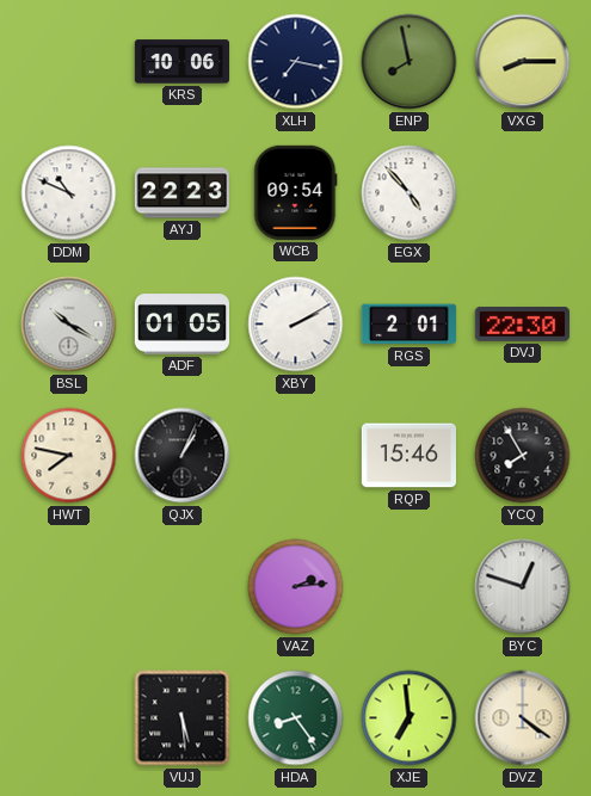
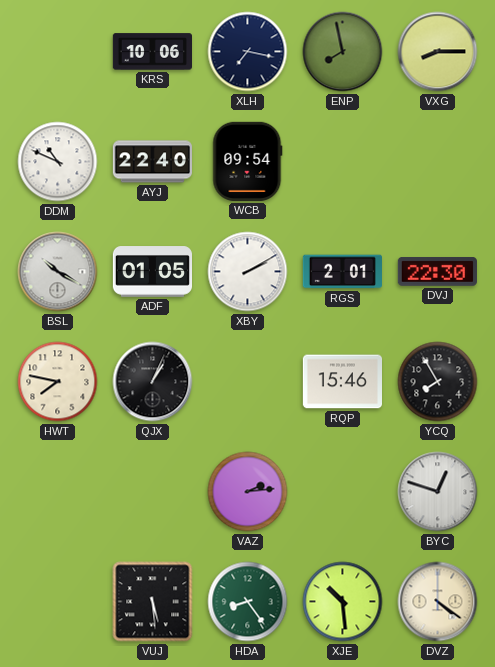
AYJ: 22:23 -> 22:40
EGX: 4:53 -> none
XJE: 6:59 -> 10:29
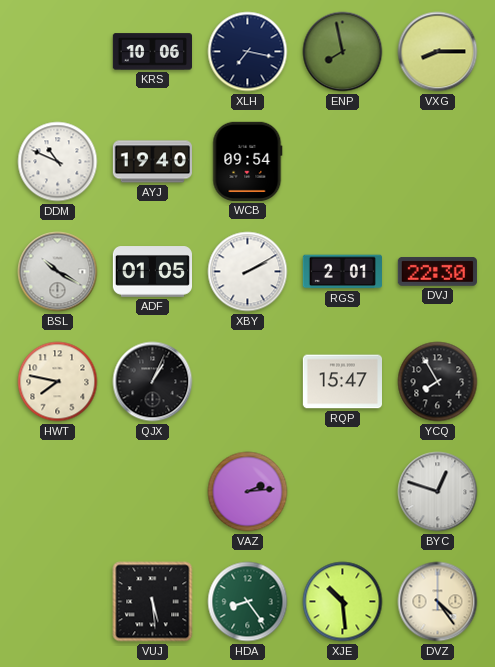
AYJ: 22:40 -> 19:40
RQP: 15:46 -> 15:47
DVZ: 4:21 -> 4:24
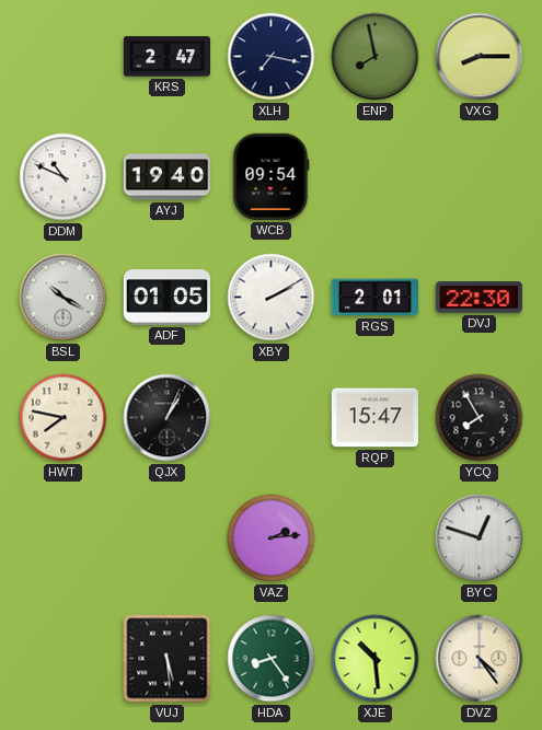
KRS: 10:06 -> 2:47
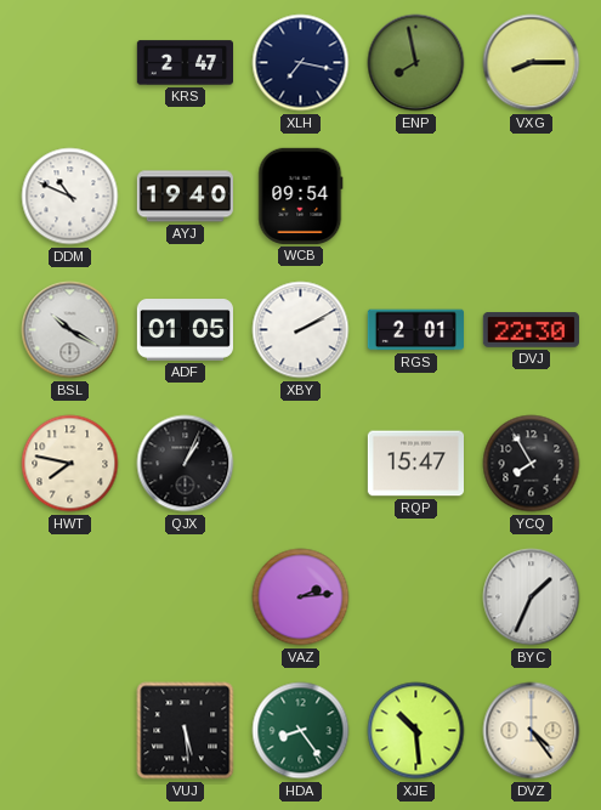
BYC: 12:48 -> 1:34
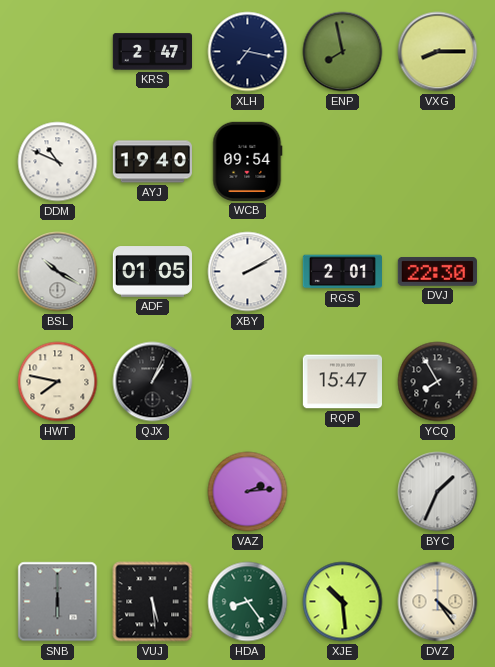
SNB: none -> 6:00
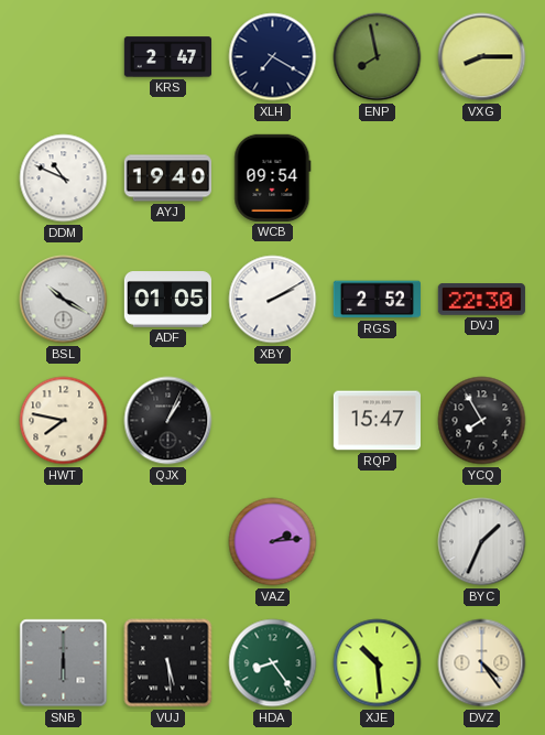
XLH: 7:17 -> 7:20
RGS: 2:01 -> 2:52
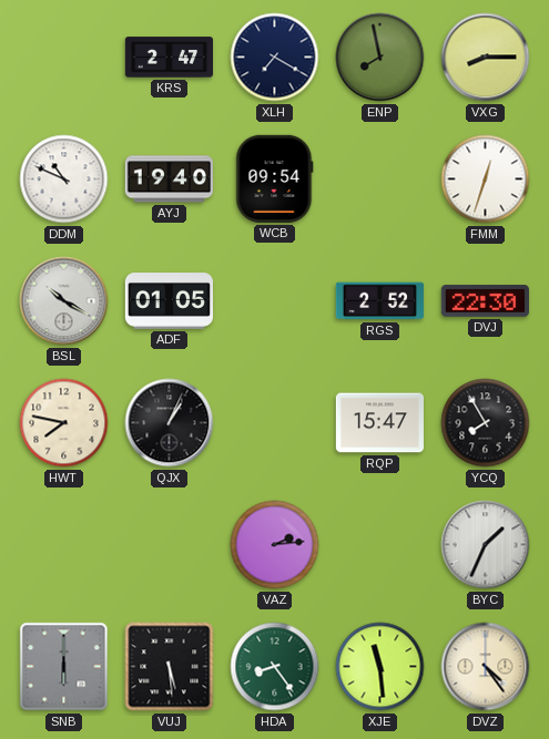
FMM: none -> 12:33
XBY: 2:10 -> none
XJE: 10:29 -> 11:29
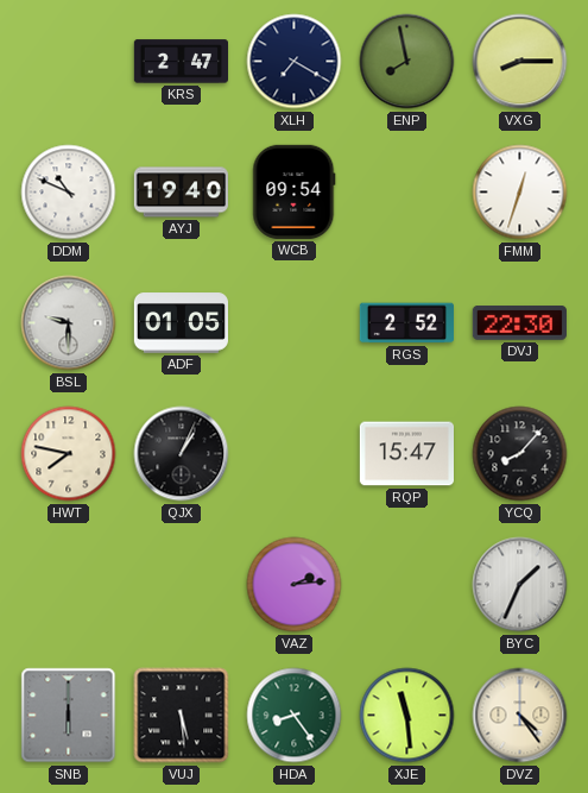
BSL: 10:20 -> 9:30
YCQ: 7:55 -> 8:07
